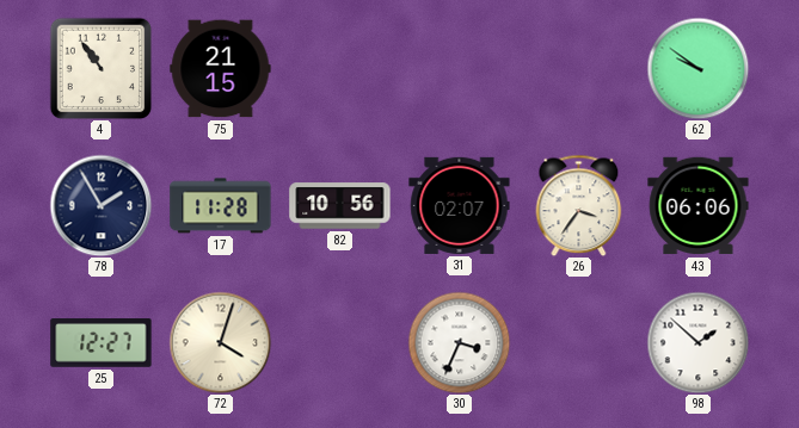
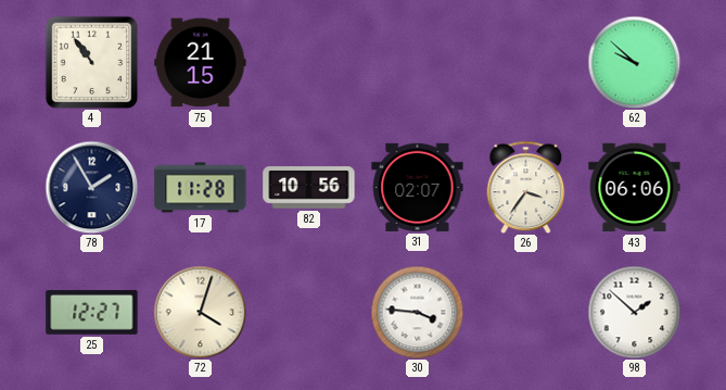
62: 9:51 -> 9:52
30: 3:34 -> 3:46
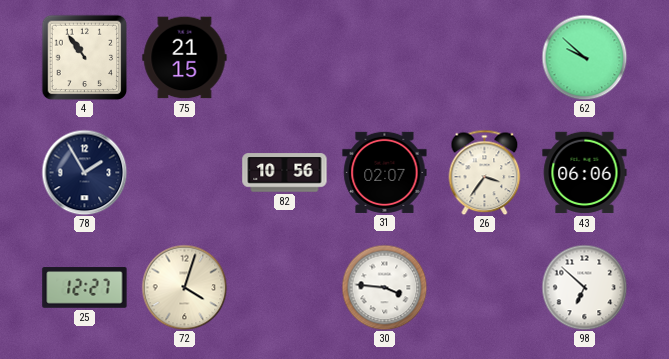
17: 11:28 -> none
98: 1:52 -> 6:52
